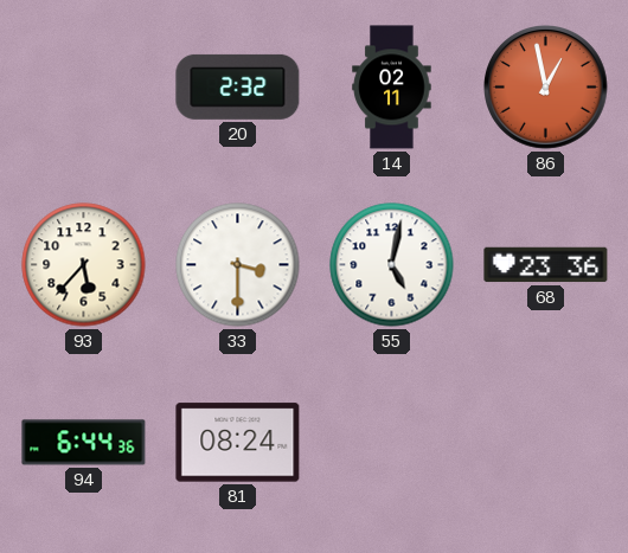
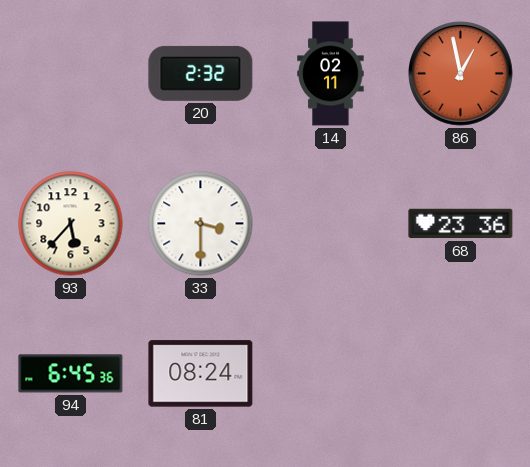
55: 5:02 -> none
94: 6:44 -> 6:45
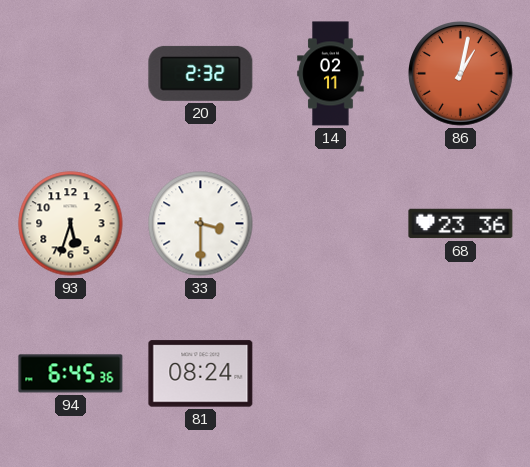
86: 12:58 -> 1:02
93: 5:37 -> 5:33
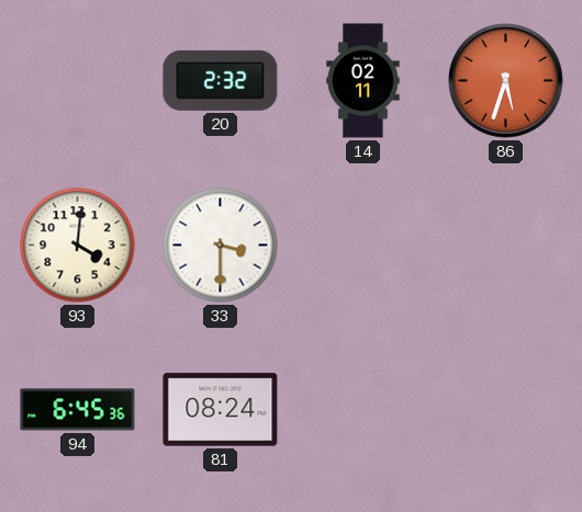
86: 1:02 -> 5:33
93: 5:33 -> 4:01
68: 23:36 -> none
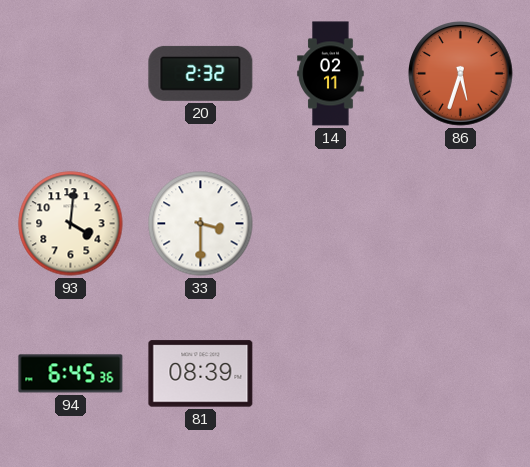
81: 08:24 -> 08:39
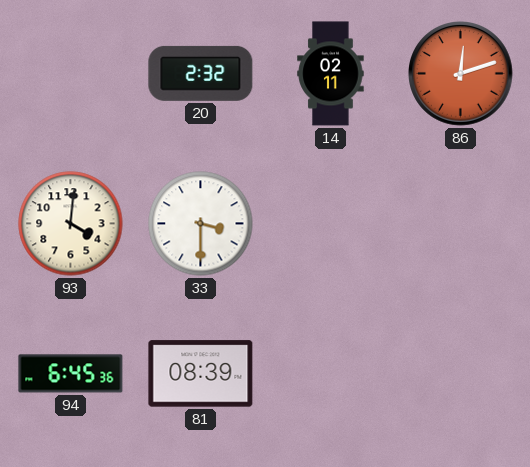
86: 5:33 -> 12:12
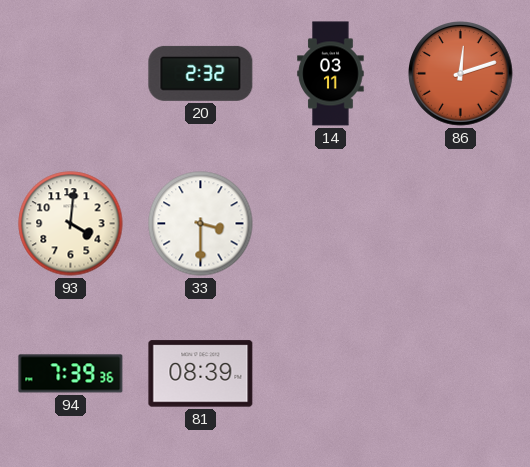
14: 02:11 -> 03:11
94: 6:45 -> 7:39
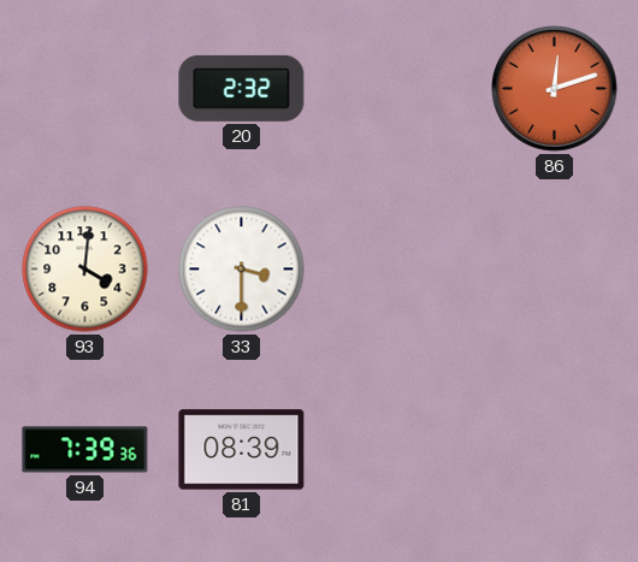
14: 03:11 -> none
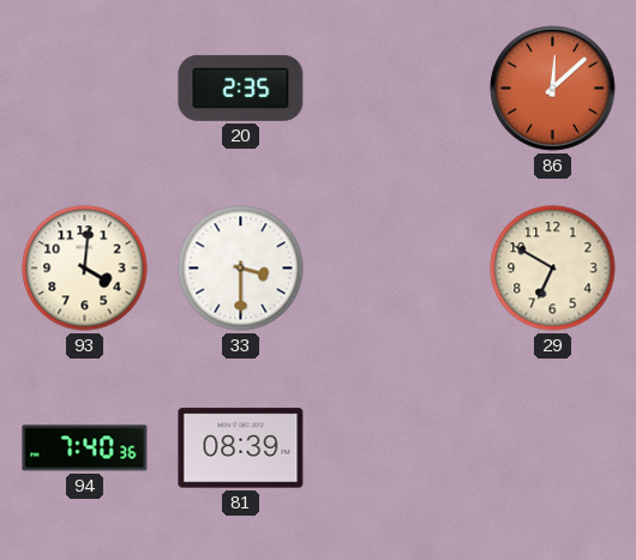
20: 2:32 -> 2:35
86: 12:12 -> 12:08
29: none -> 6:50
94: 7:39 -> 7:40
